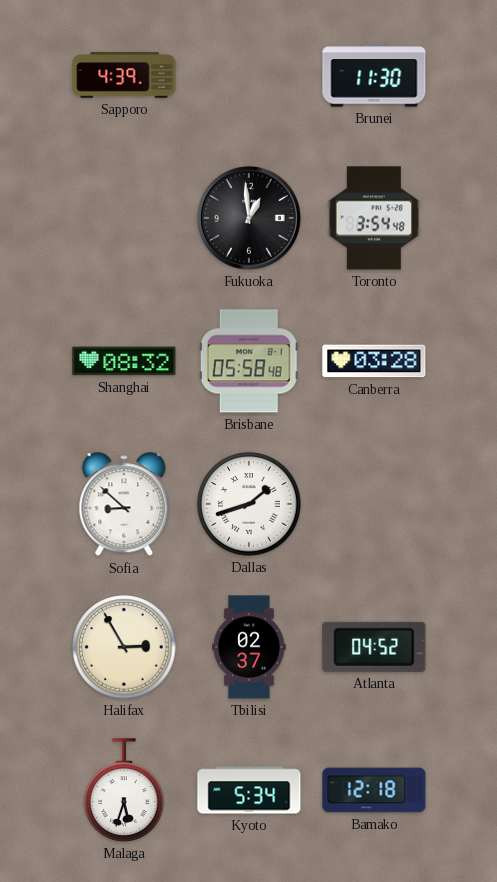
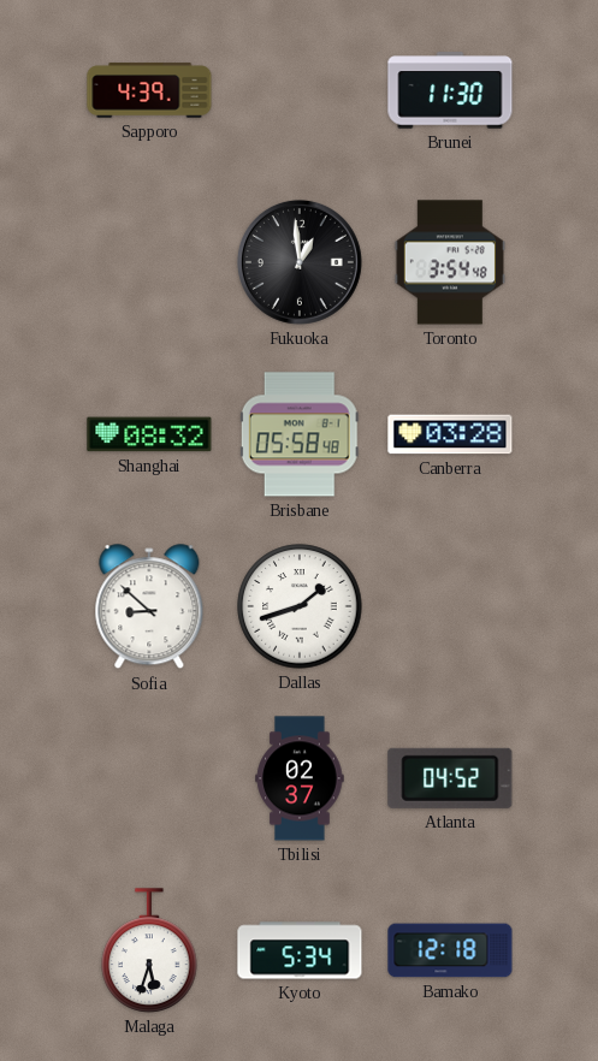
Halifax: 2:55 -> none
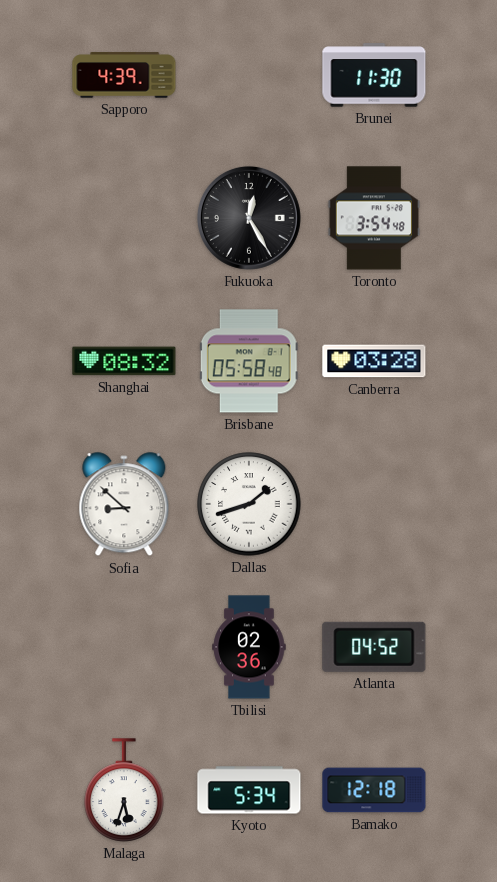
Fukuoka: 12:59 -> 12:25
Tbilisi: 02:37 -> 02:36
